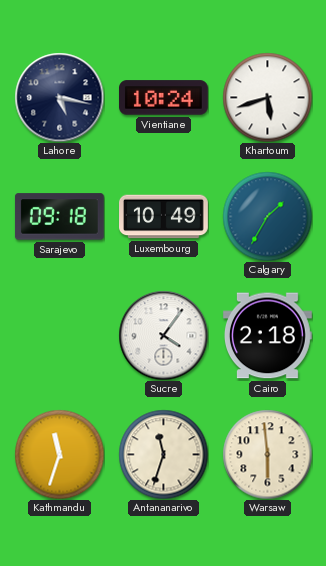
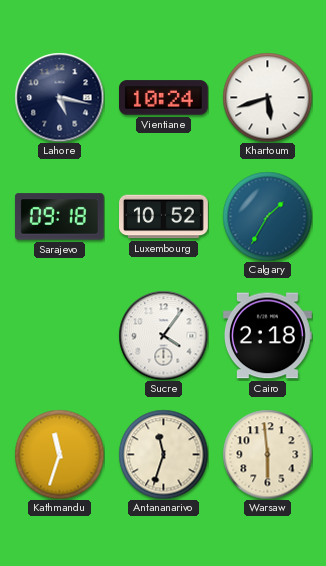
Luxembourg: 10:49 -> 10:52
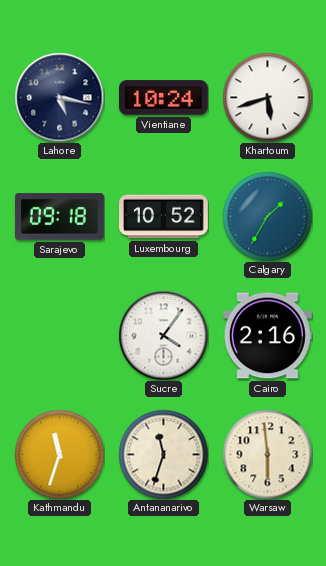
Cairo: 2:18 -> 2:16
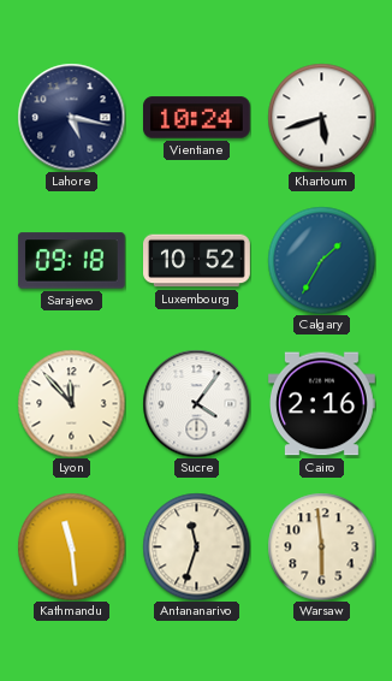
Lyon: none -> 11:53
Kathmandu: 11:33 -> 11:29
